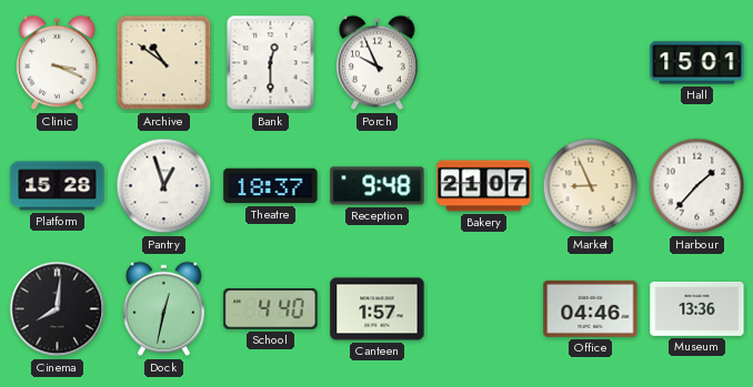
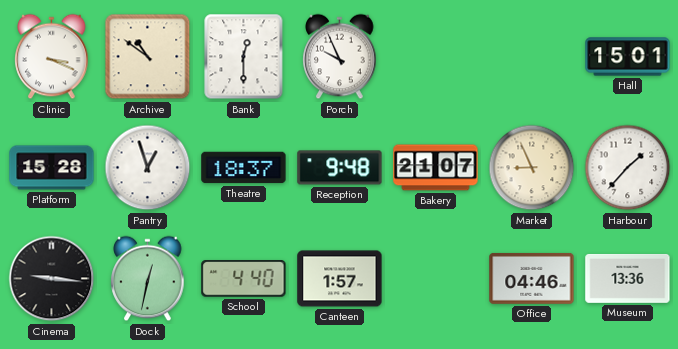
Cinema: 8:01 -> 9:16
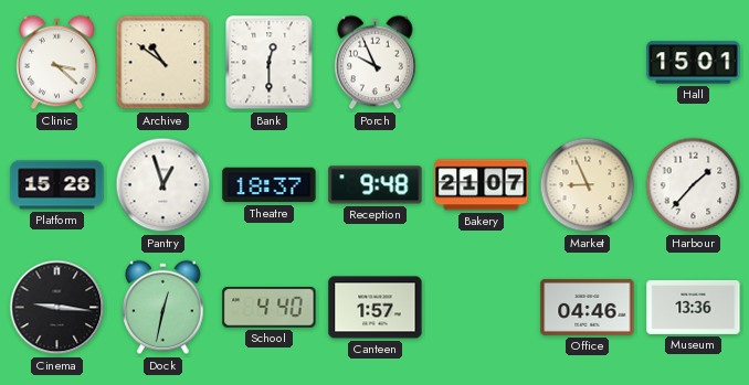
Clinic: 3:19 -> 3:22
